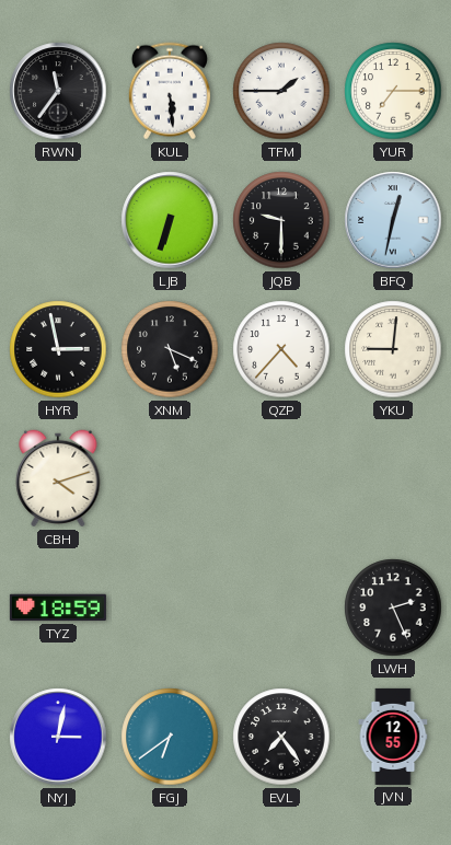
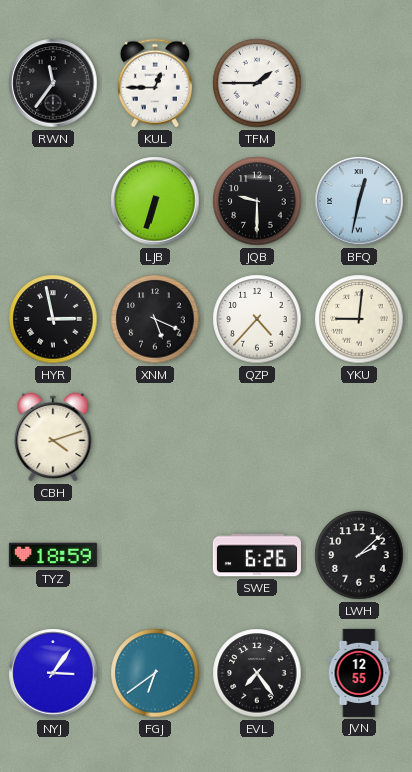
KUL: 5:29 -> 12:45
YUR: 7:15 -> none
SWE: none -> 6:26
LWH: 2:26 -> 2:08
NYJ: 3:02 -> 3:06
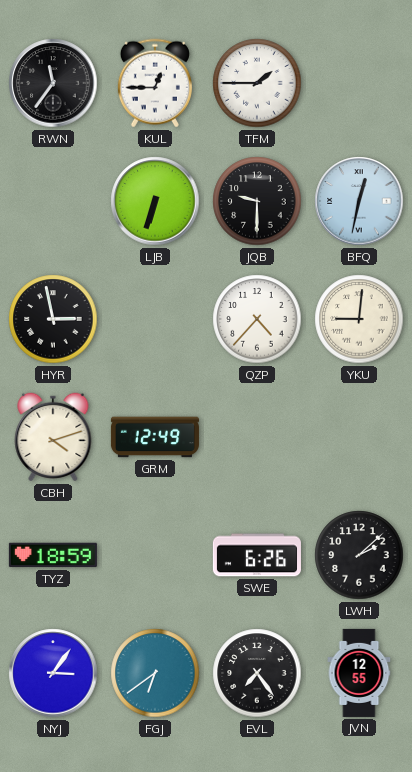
XNM: 5:19 -> none
GRM: none -> 12:49
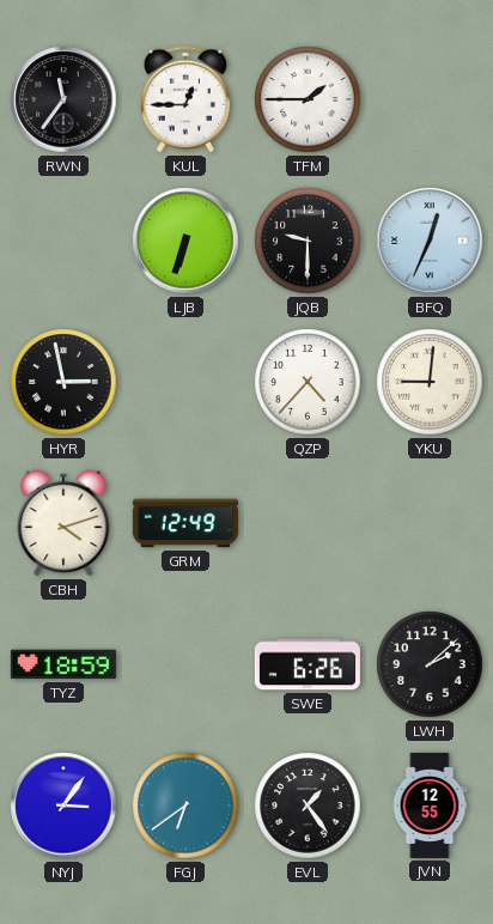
BFQ: 12:32 -> 12:34
EVL: 7:24 -> 1:24
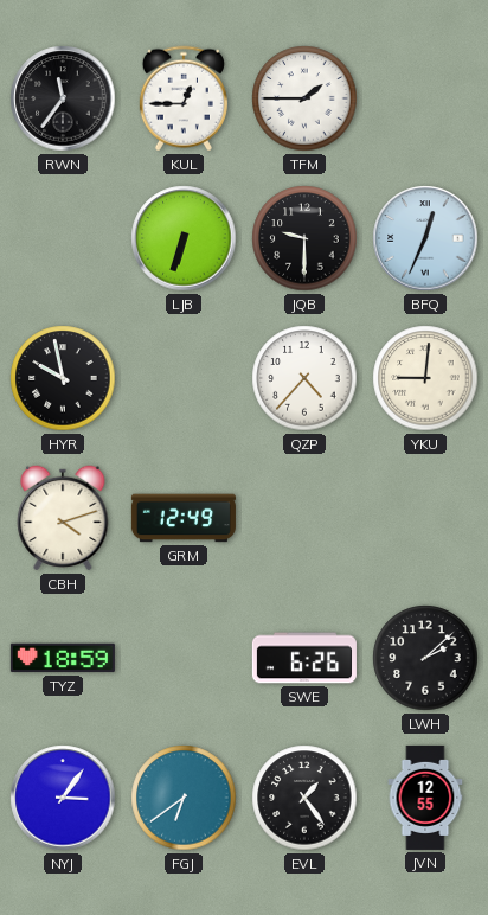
HYR: 2:58 -> 9:58
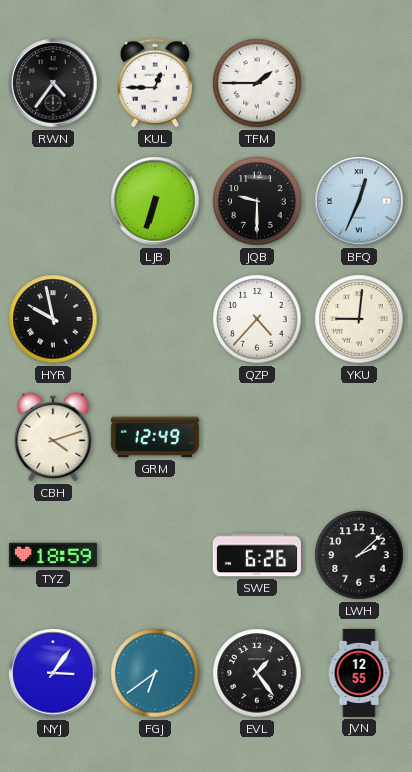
RWN: 11:36 -> 4:36
